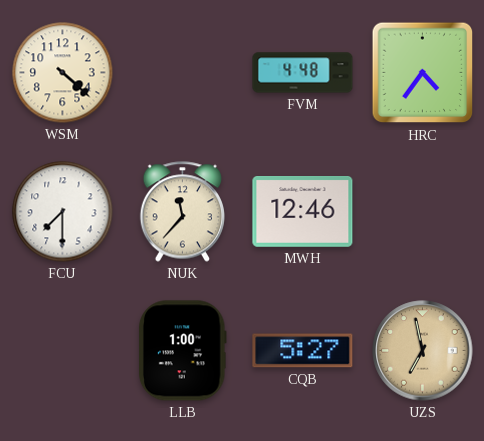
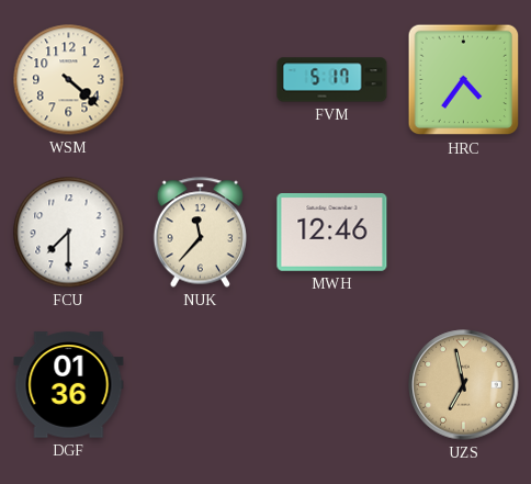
FVM: 4:48 -> 5:17
DGF: none -> 01:36
LLB: 1:00 -> none
CQB: 5:27 -> none
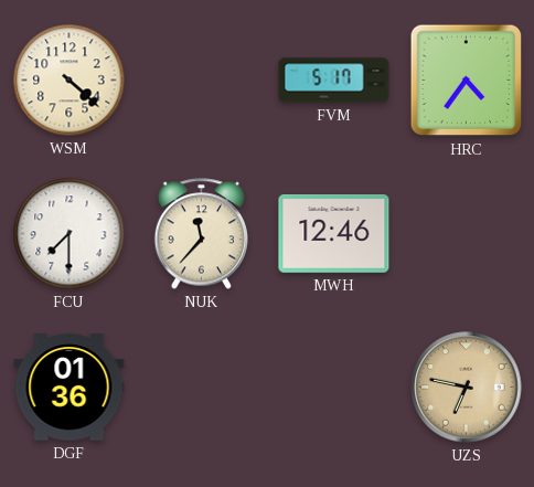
UZS: 6:58 -> 6:47
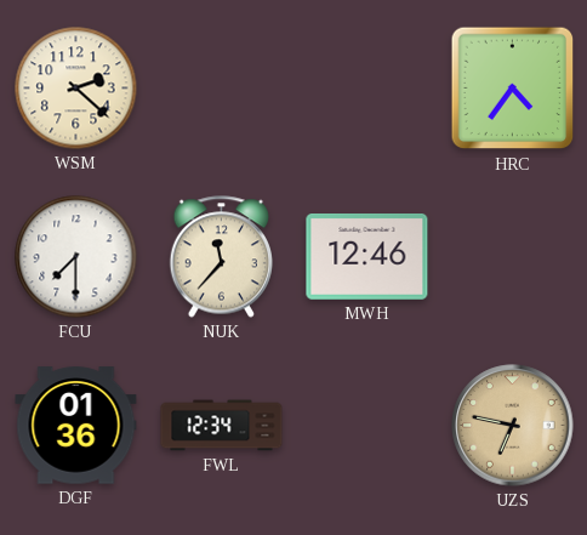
WSM: 4:22 -> 2:22
FVM: 5:17 -> none
FWL: none -> 12:34
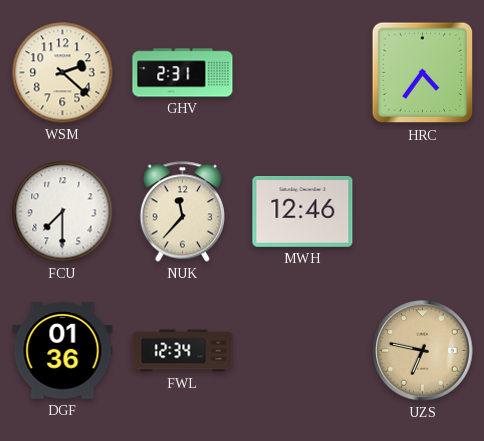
GHV: none -> 2:31
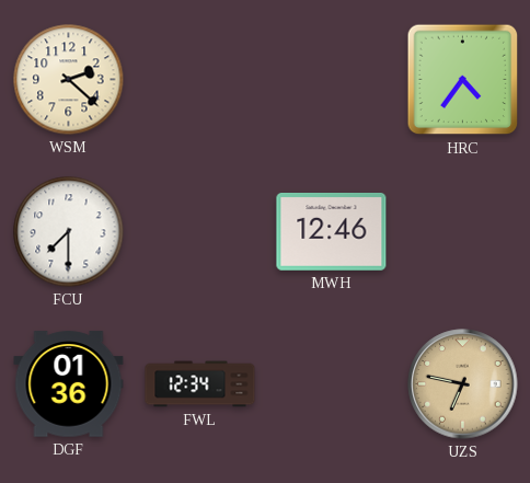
GHV: 2:31 -> none
NUK: 11:37 -> none
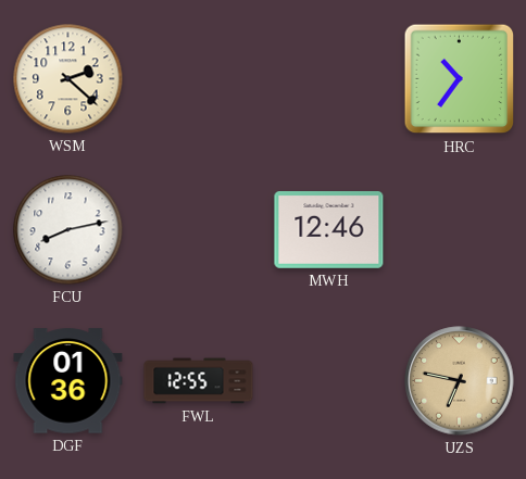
HRC: 4:36 -> 10:36
FCU: 7:30 -> 8:13
FWL: 12:34 -> 12:55
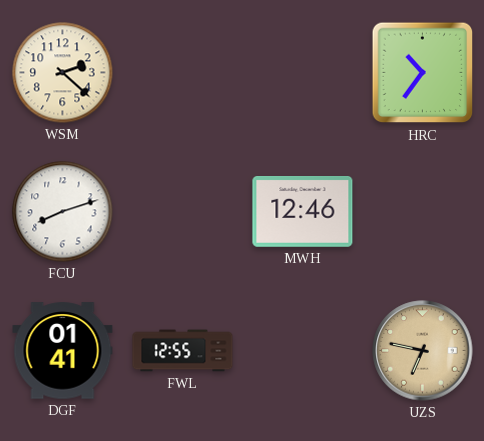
FCU: 8:13 -> 8:12
DGF: 01:36 -> 01:41
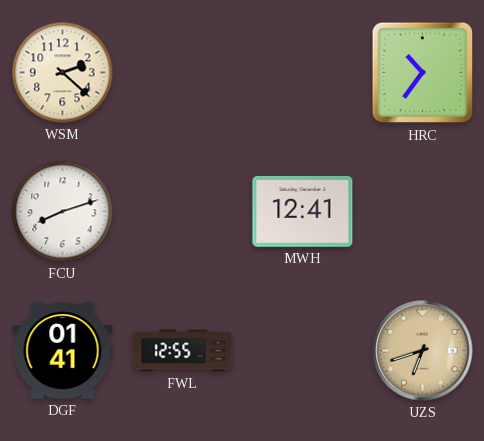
MWH: 12:46 -> 12:41
UZS: 6:47 -> 6:42
